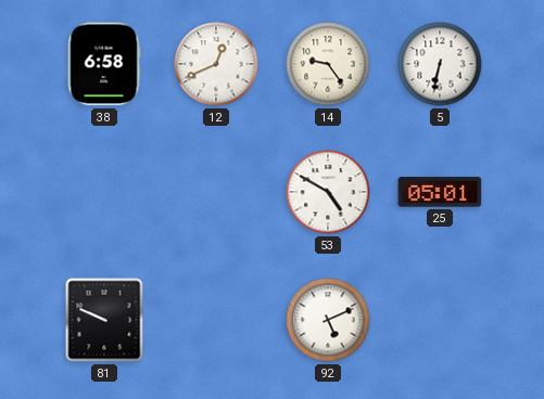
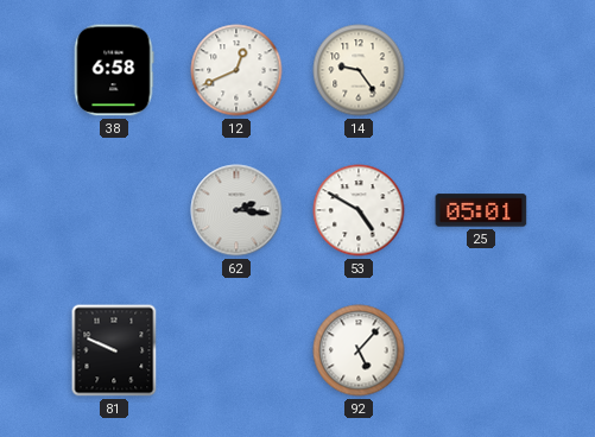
5: 6:32 -> none
62: none -> 2:16
92: 5:11 -> 5:07
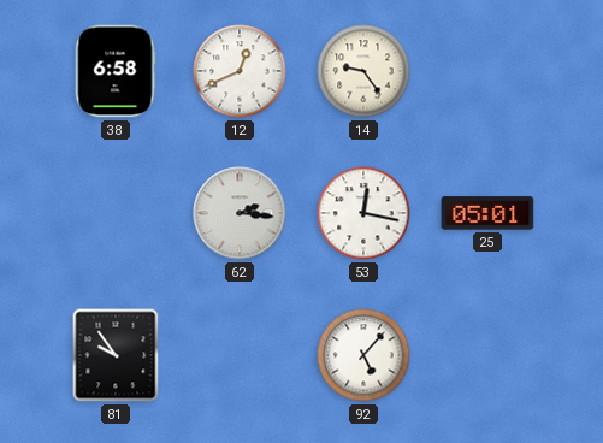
53: 4:50 -> 12:17
81: 9:49 -> 9:54
